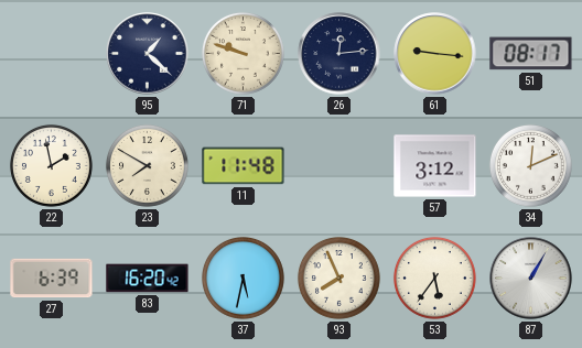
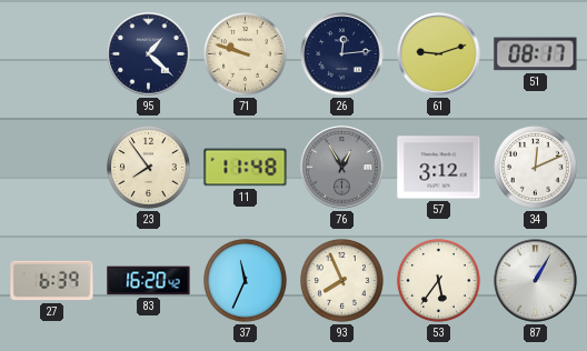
61: 9:16 -> 9:12
22: 1:58 -> none
23: 7:50 -> 7:54
76: none -> 12:55
37: 5:32 -> 11:34
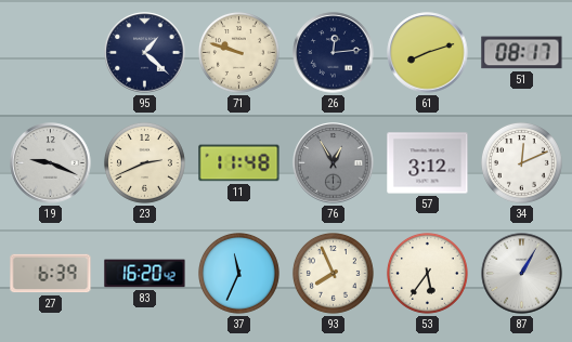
61: 9:12 -> 8:12
19: none -> 9:19
23: 7:54 -> 2:41
